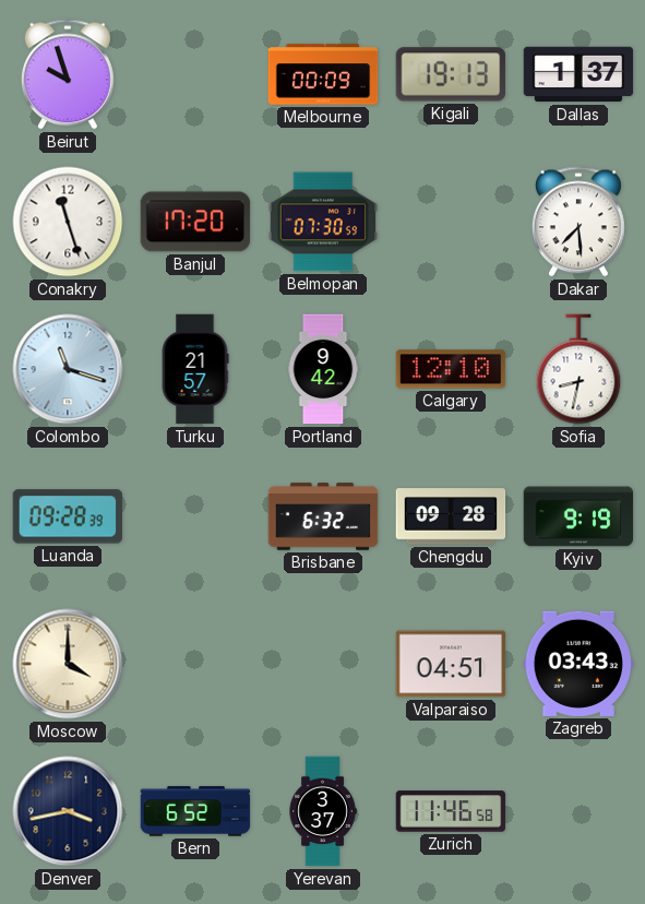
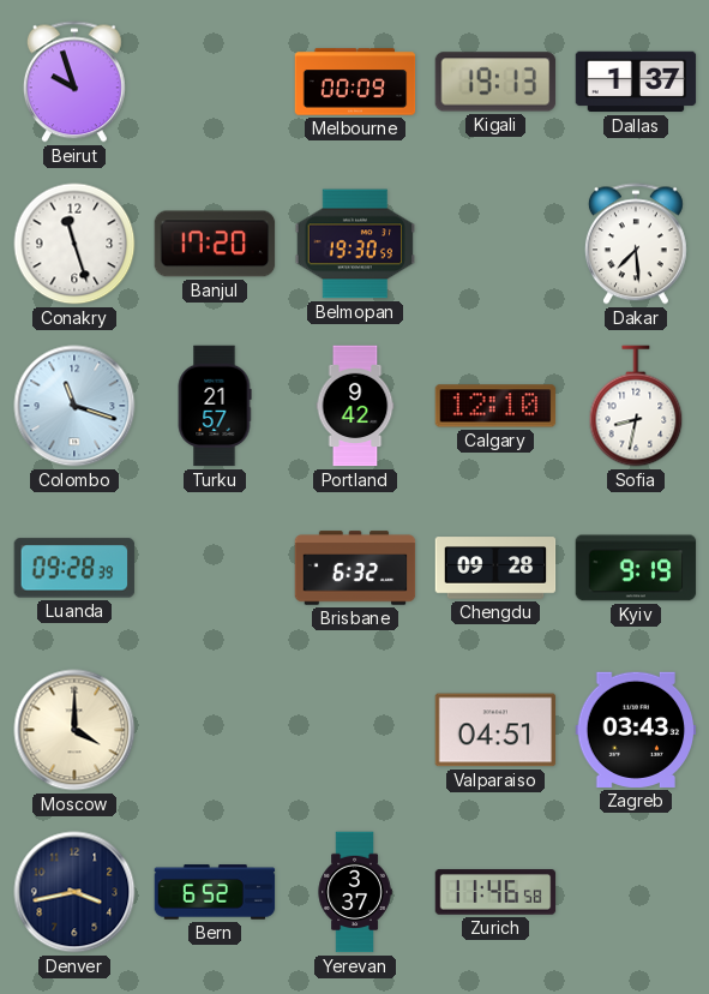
Belmopan: 07:30 -> 19:30
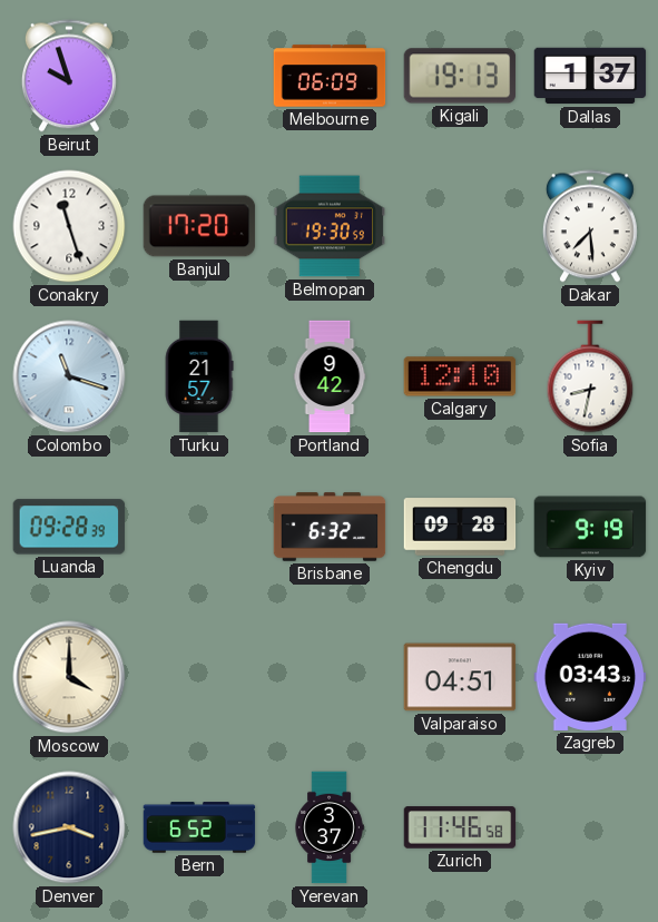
Melbourne: 00:09 -> 06:09
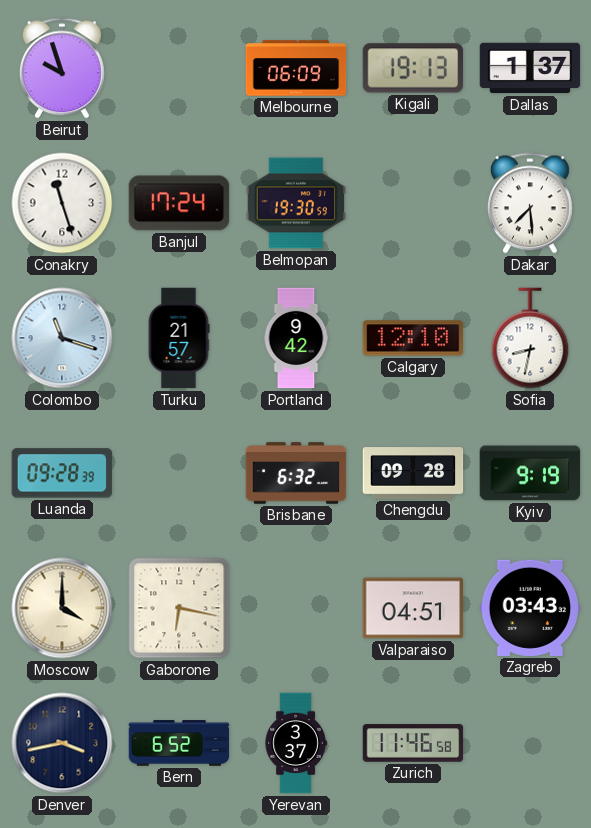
Banjul: 17:20 -> 17:24
Gaborone: none -> 6:17
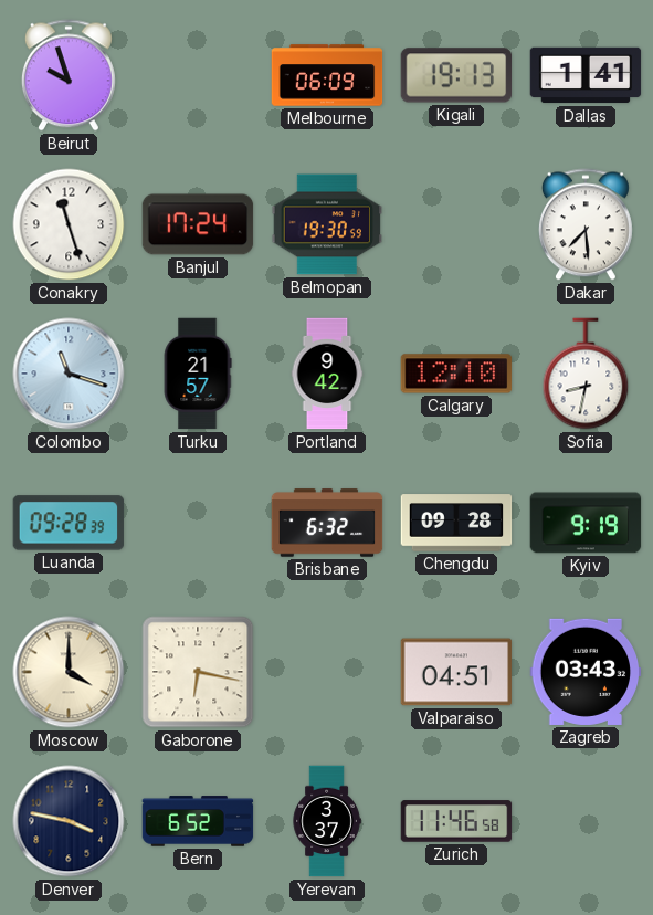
Dallas: 1:37 -> 1:41
Denver: 3:43 -> 3:47
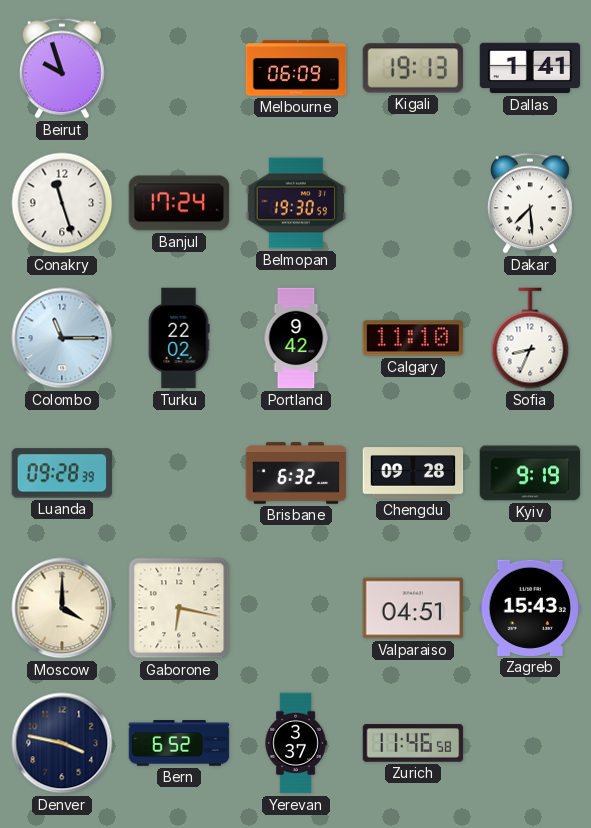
Colombo: 11:18 -> 11:15
Turku: 21:57 -> 22:02
Calgary: 12:10 -> 11:10
Sofia: 8:32 -> 8:34
Zagreb: 03:43 -> 15:43
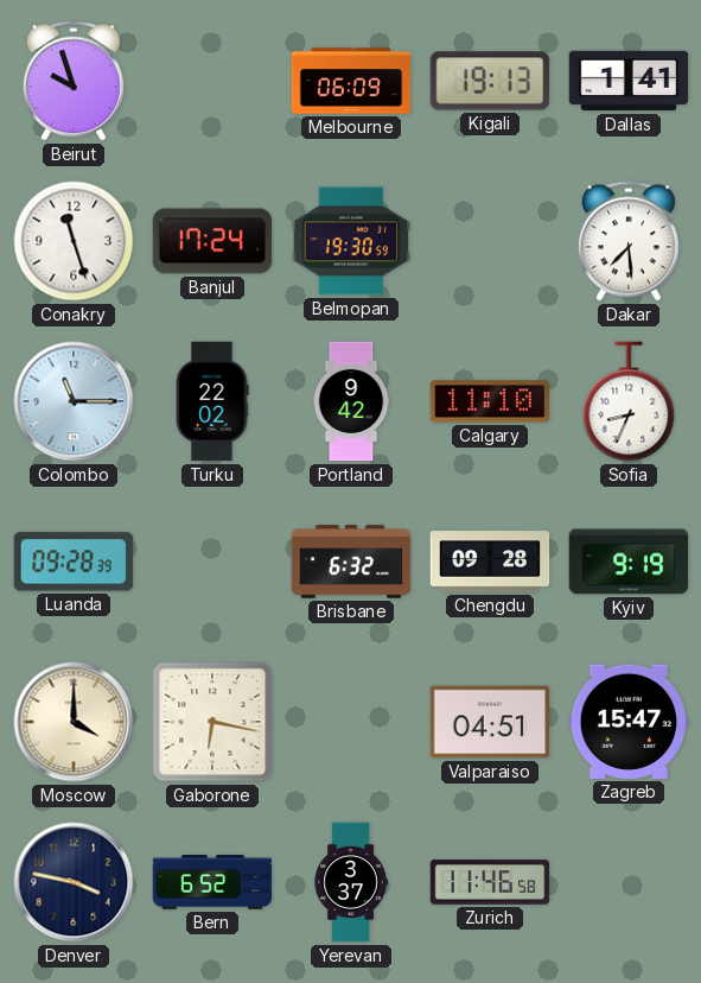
Zagreb: 15:43 -> 15:47
